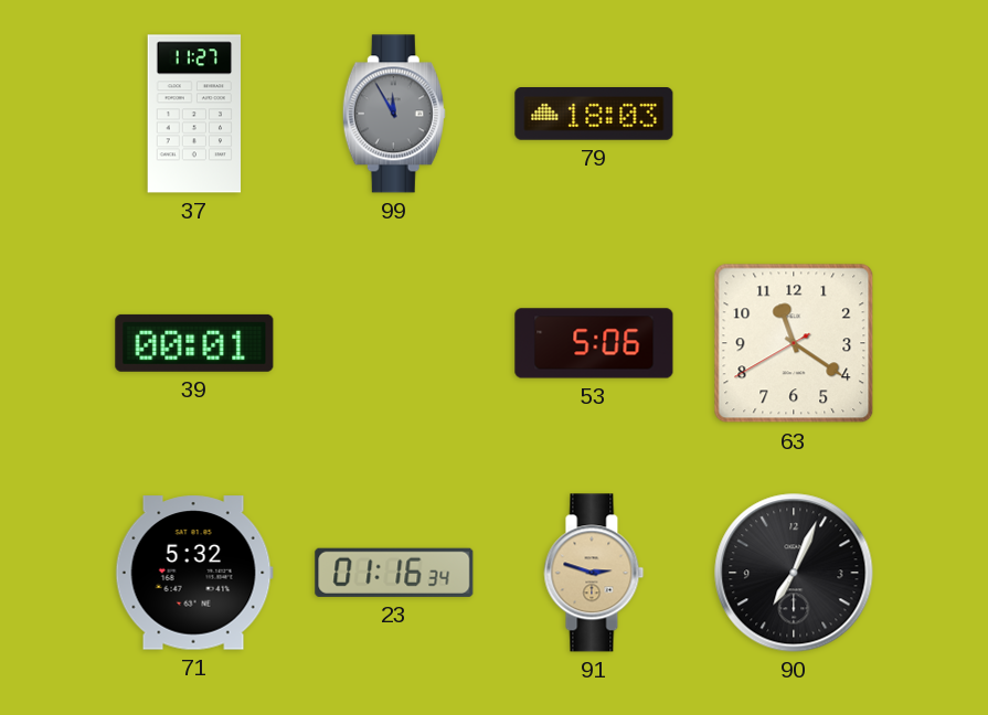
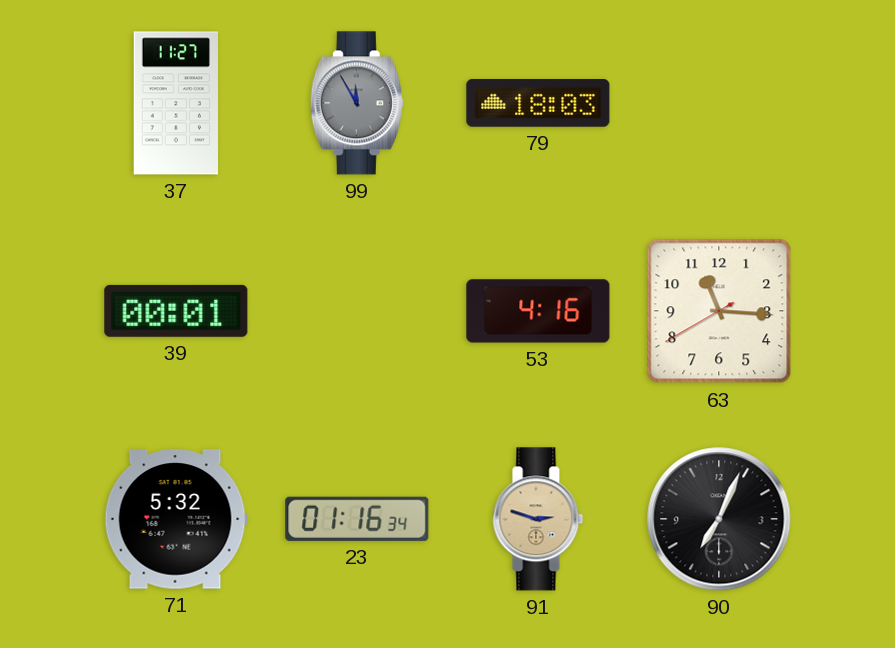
53: 5:06 -> 4:16
63: 11:20 -> 11:15
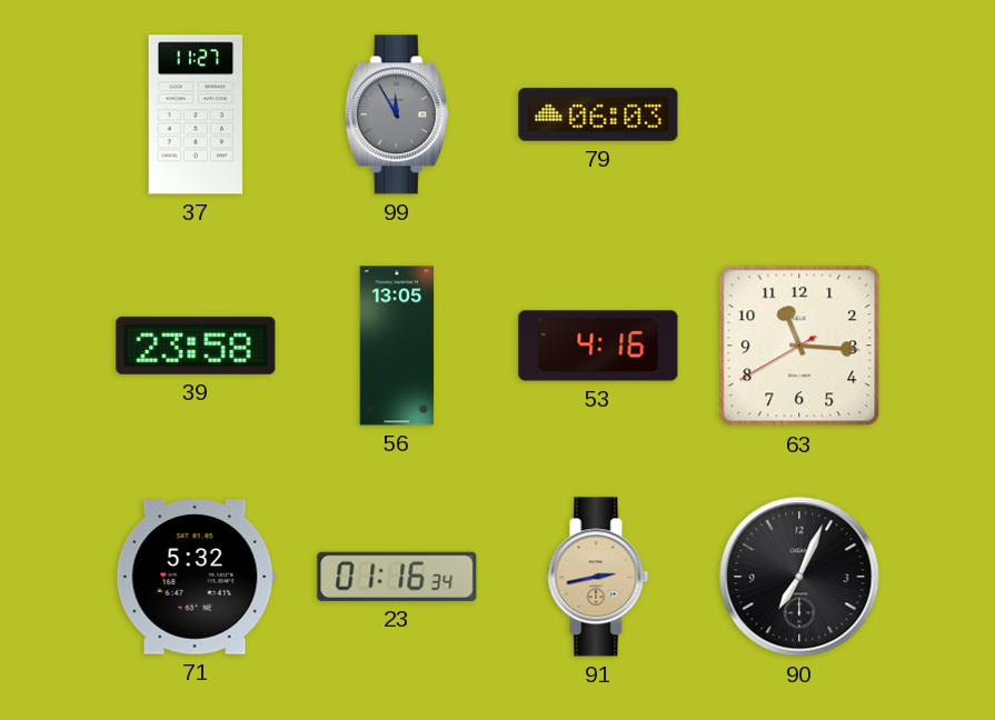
79: 18:03 -> 06:03
39: 00:01 -> 23:58
56: none -> 13:05
91: 2:48 -> 2:43
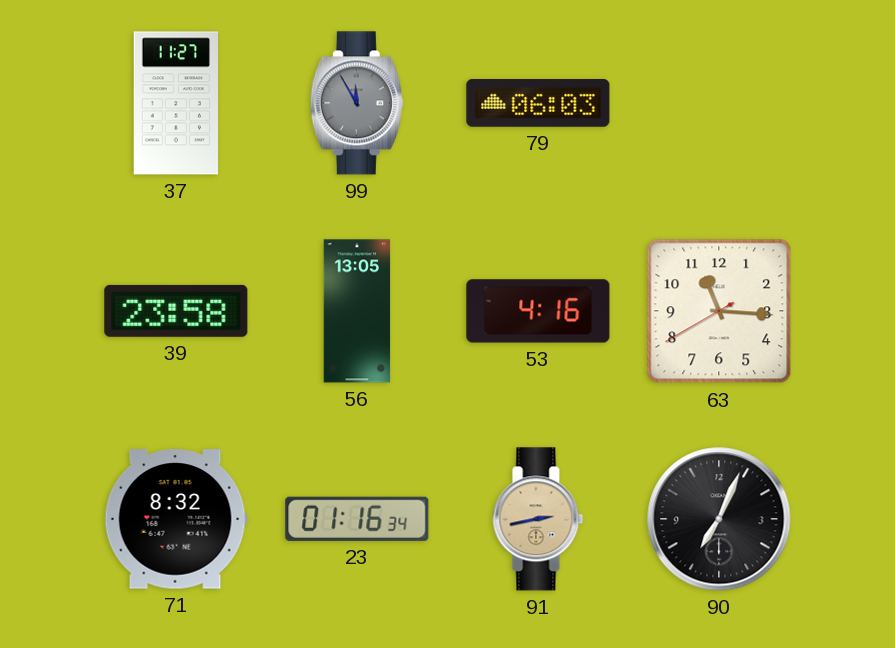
71: 5:32 -> 8:32
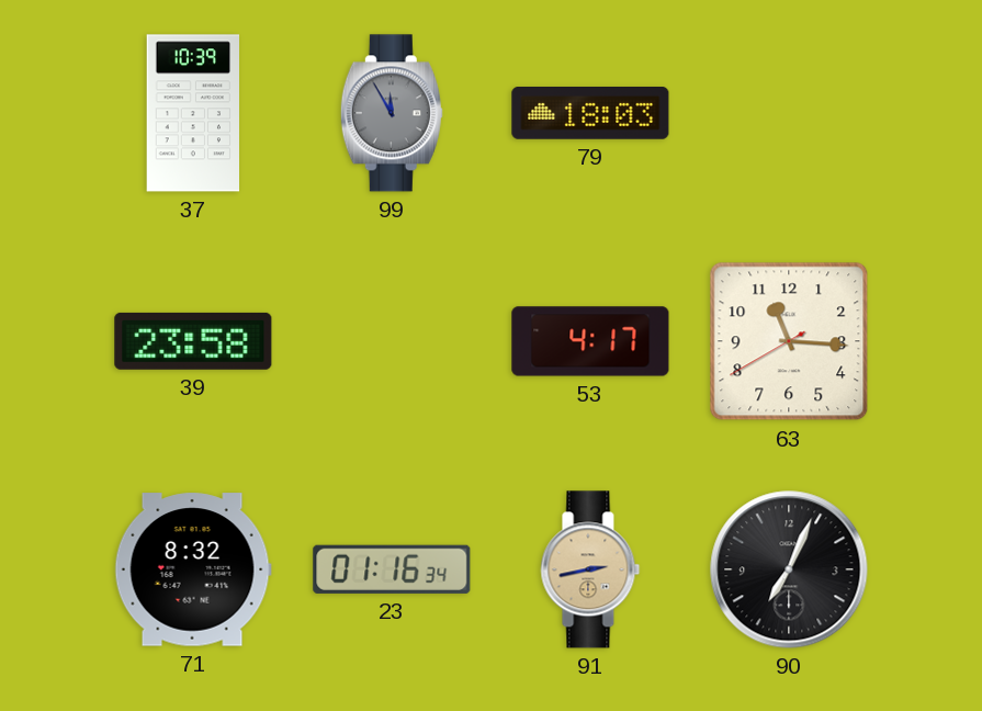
37: 11:27 -> 10:39
79: 06:03 -> 18:03
56: 13:05 -> none
53: 4:16 -> 4:17
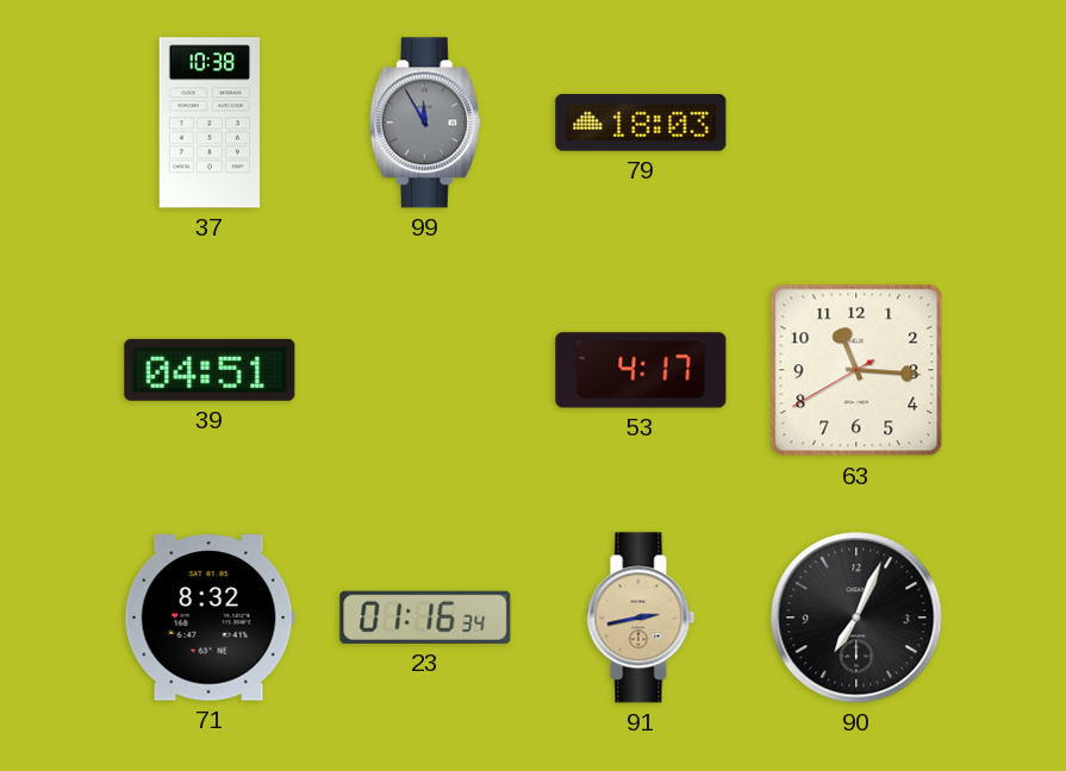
37: 10:39 -> 10:38
39: 23:58 -> 04:51
